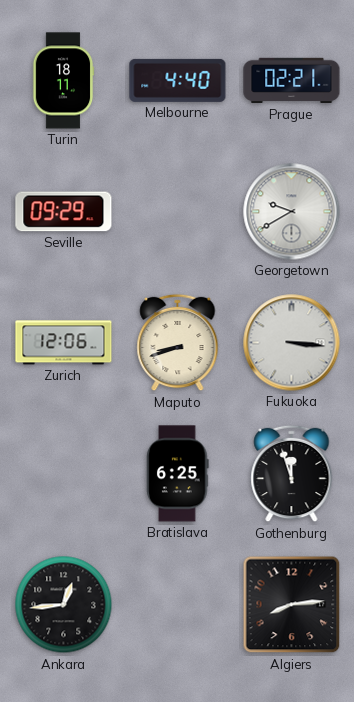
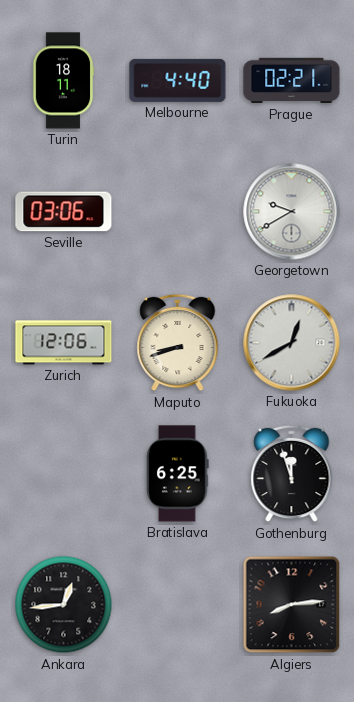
Seville: 09:29 -> 03:06
Fukuoka: 3:16 -> 12:40
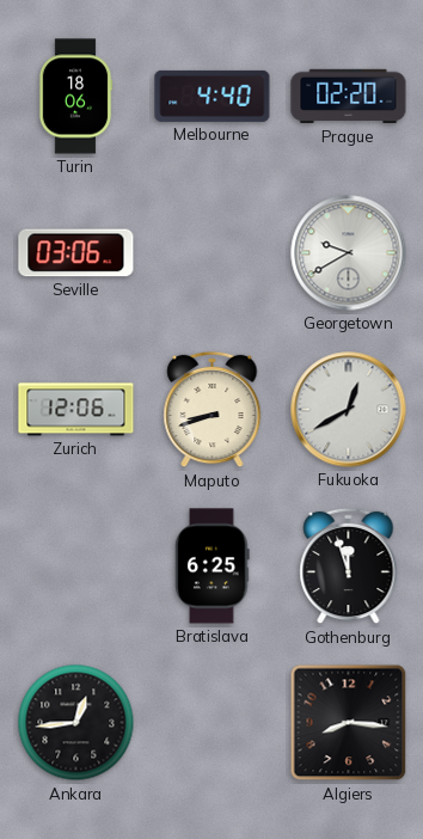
Turin: 18:11 -> 18:06
Prague: 02:21 -> 02:20
Algiers: 8:14 -> 8:16
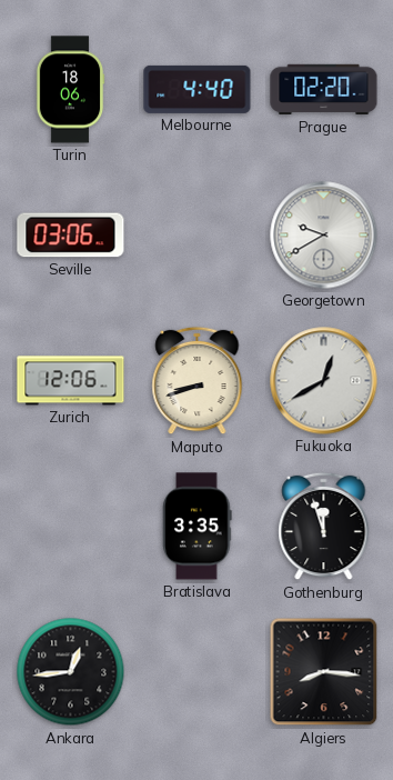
Bratislava: 6:25 -> 3:35
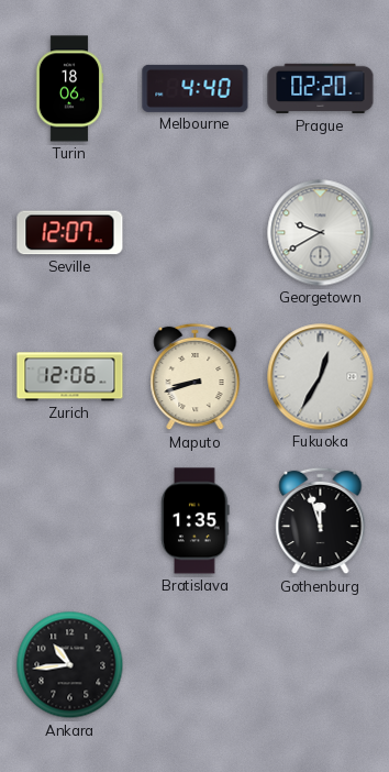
Seville: 03:06 -> 12:07
Fukuoka: 12:40 -> 12:35
Bratislava: 3:35 -> 1:35
Ankara: 12:44 -> 10:44
Algiers: 8:16 -> none
